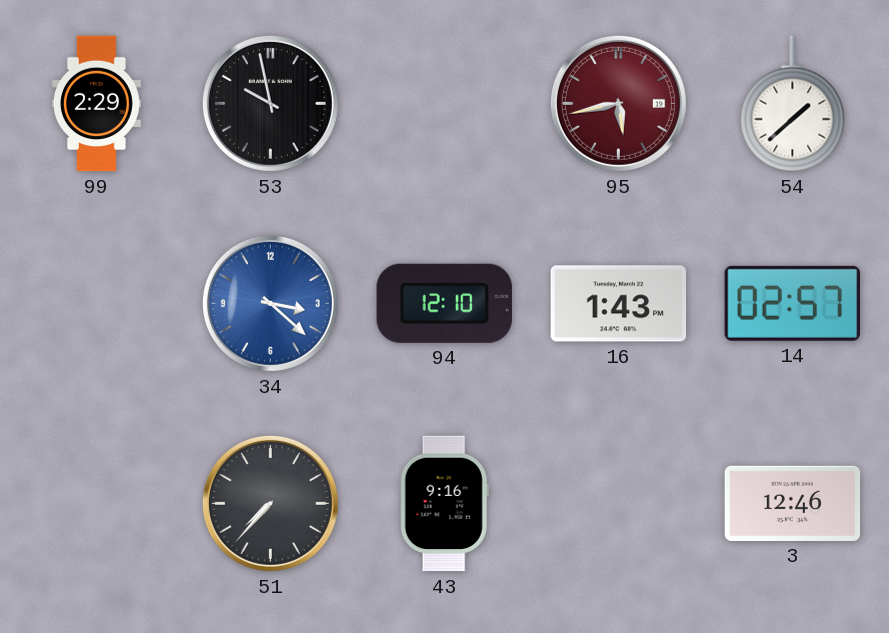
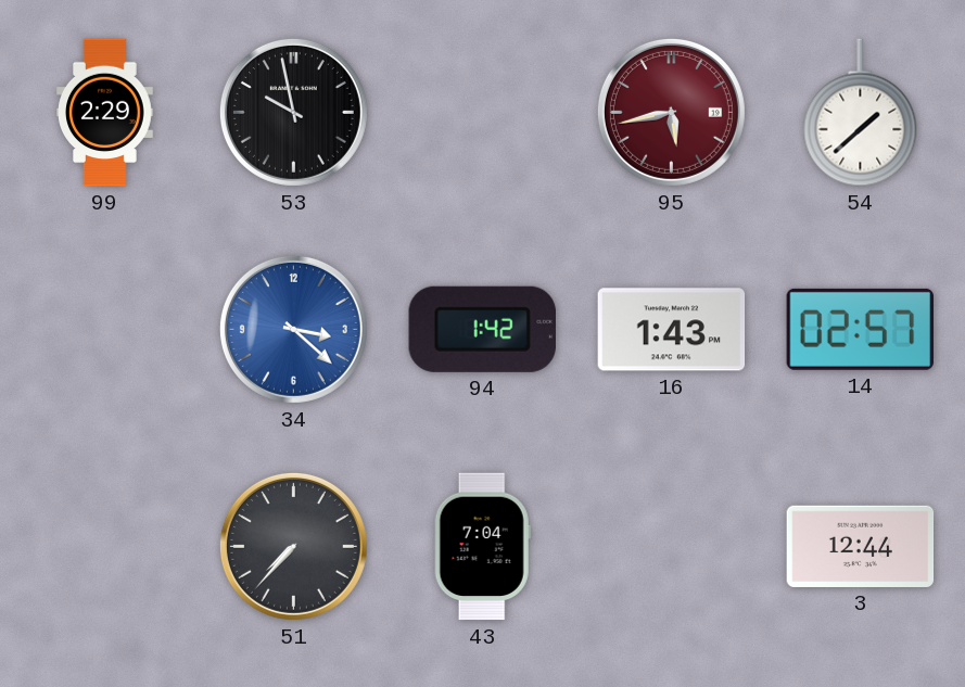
94: 12:10 -> 1:42
43: 9:16 -> 7:04
3: 12:46 -> 12:44
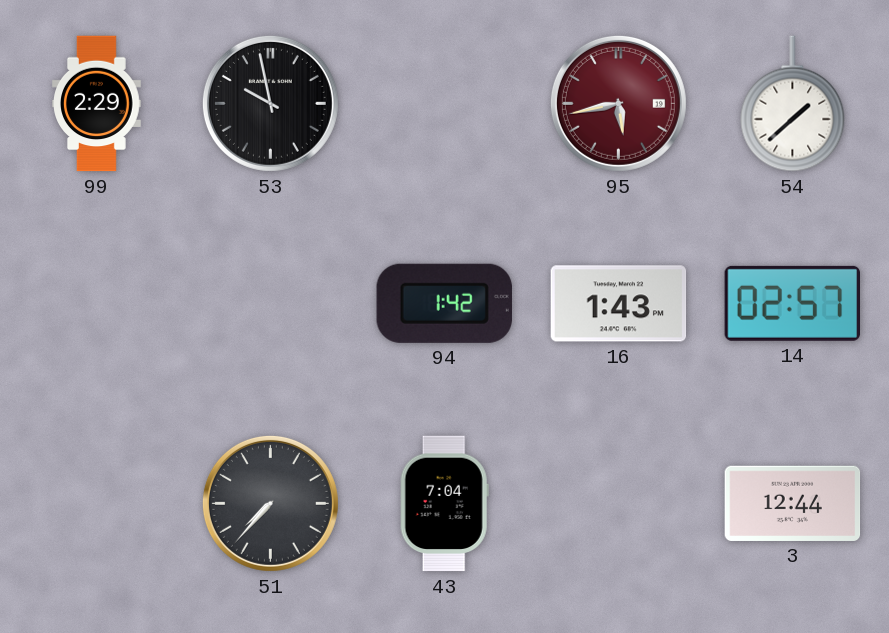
34: 3:22 -> none
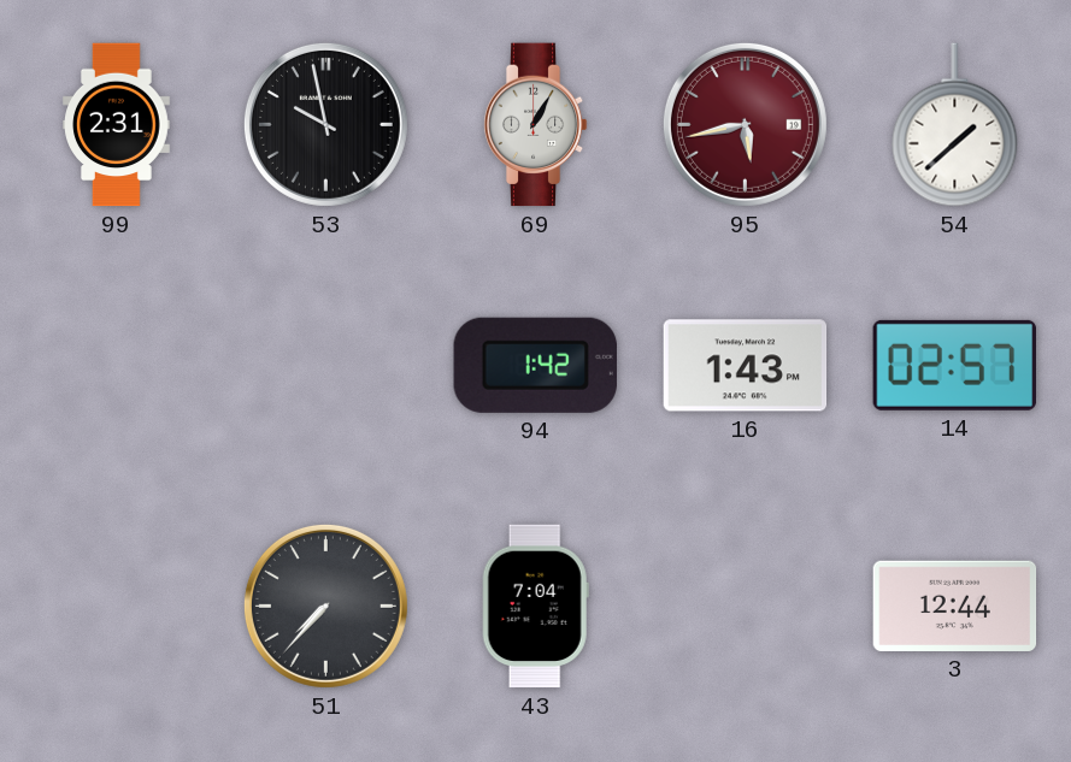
99: 2:29 -> 2:31
69: none -> 1:05
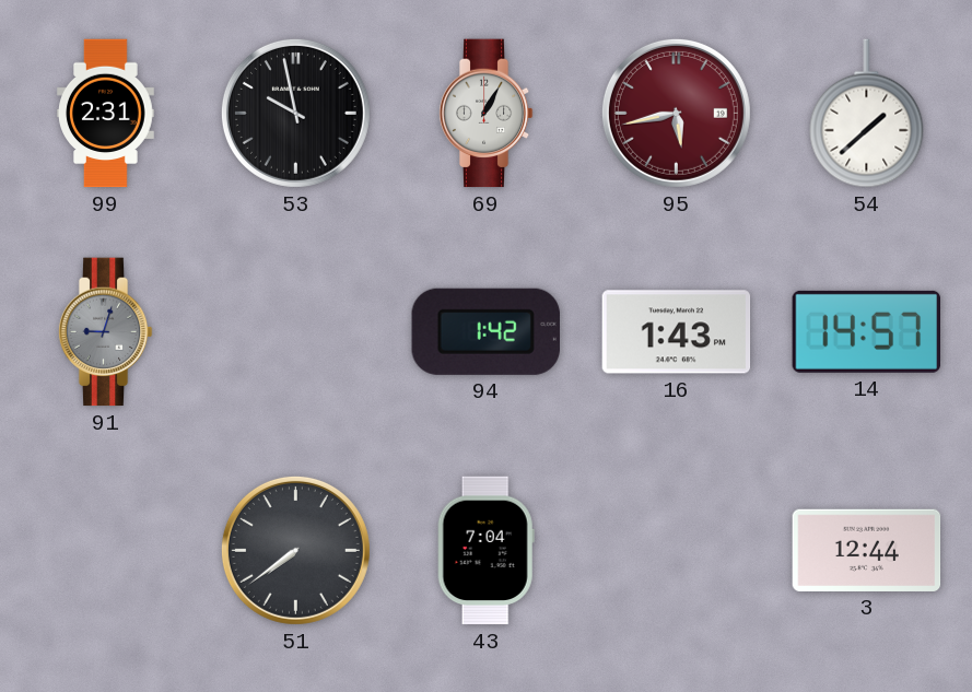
91: none -> 9:03
14: 02:57 -> 14:57
51: 7:37 -> 7:39
